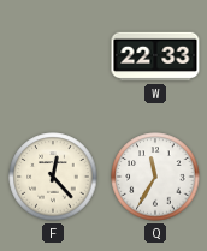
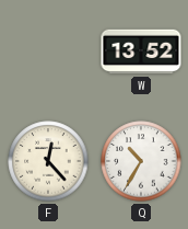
W: 22:33 -> 13:52
Q: 11:35 -> 10:35
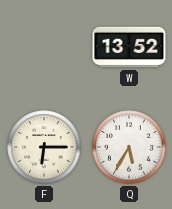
F: 12:23 -> 6:15
Q: 10:35 -> 5:35
